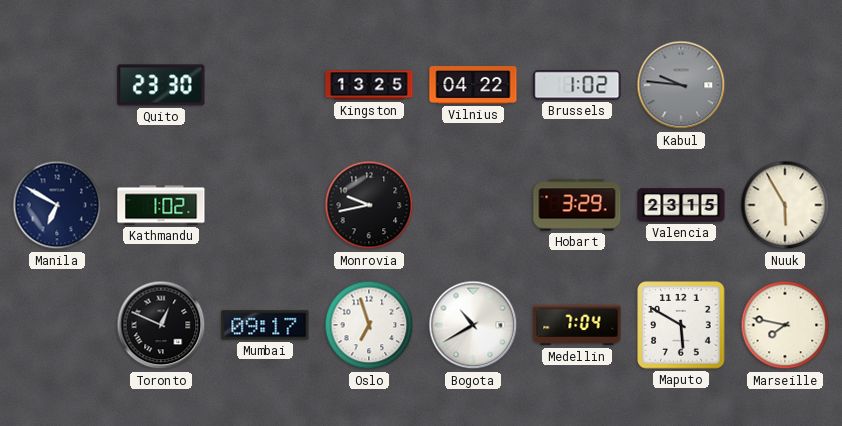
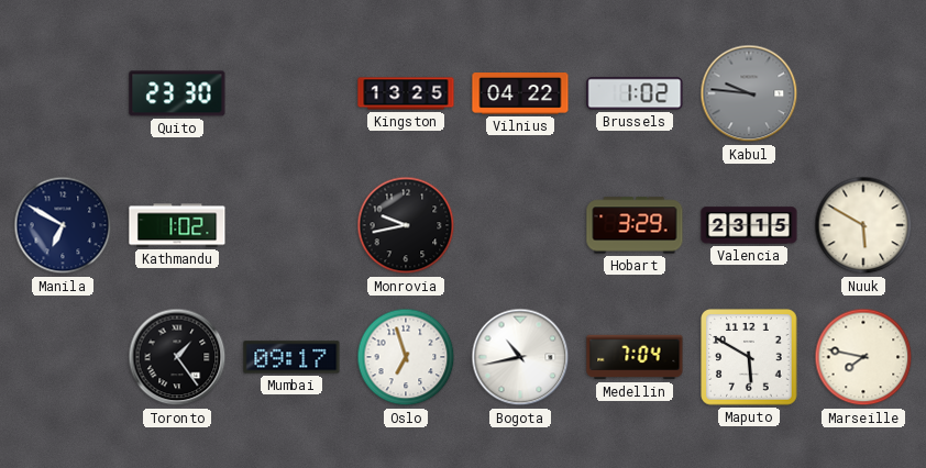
Nuuk: 5:55 -> 5:50
Toronto: 12:49 -> 1:24
Bogota: 10:40 -> 10:43
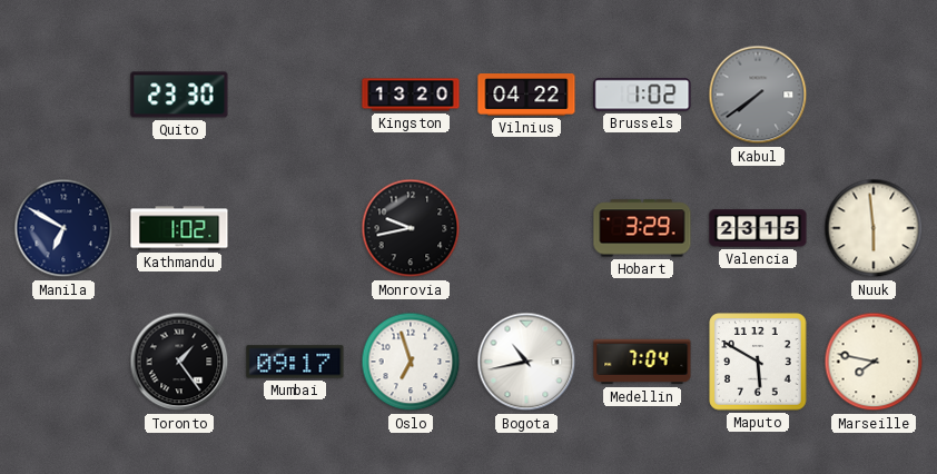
Kingston: 13:25 -> 13:20
Kabul: 9:46 -> 7:39
Nuuk: 5:50 -> 5:59
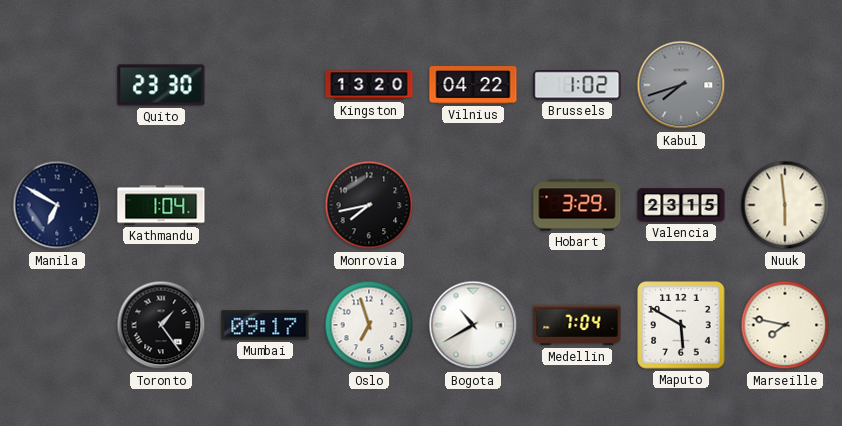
Kabul: 7:39 -> 7:42
Kathmandu: 1:02 -> 1:04
Monrovia: 9:43 -> 7:43
Bogota: 10:43 -> 10:40
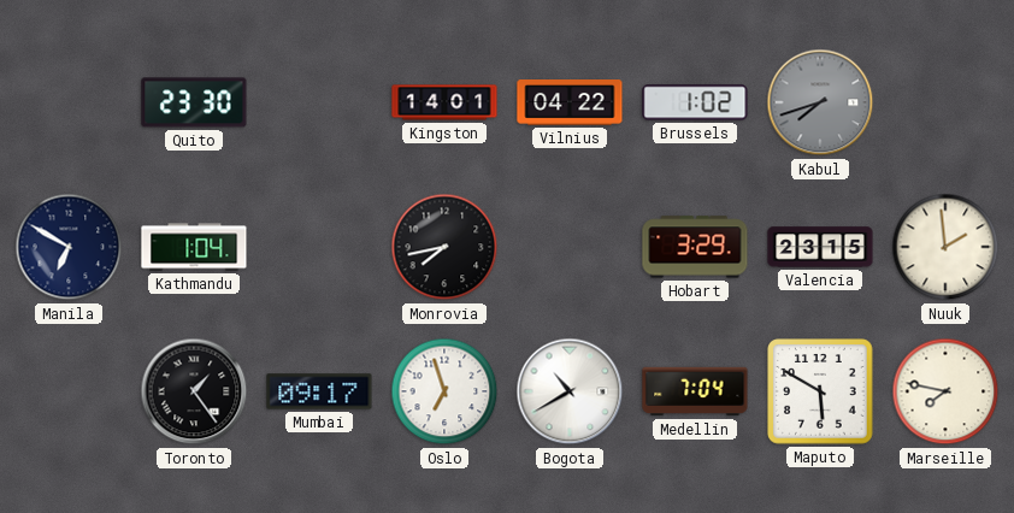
Kingston: 13:20 -> 14:01
Nuuk: 5:59 -> 1:59
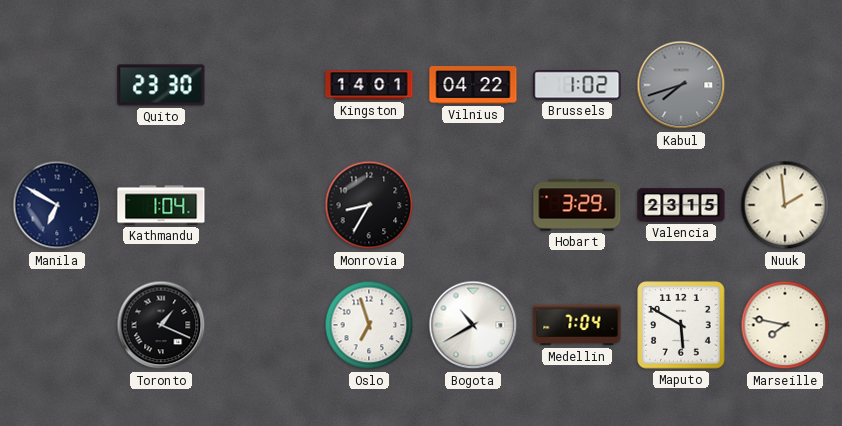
Monrovia: 7:43 -> 8:35
Toronto: 1:24 -> 1:19
Mumbai: 09:17 -> none
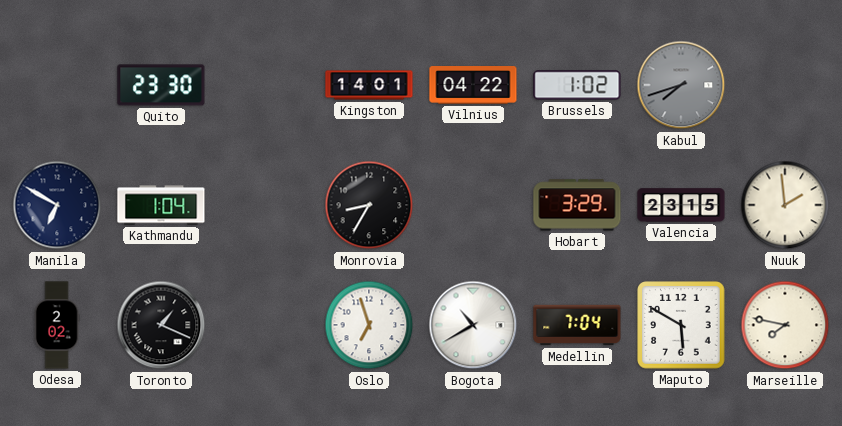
Odesa: none -> 2:02
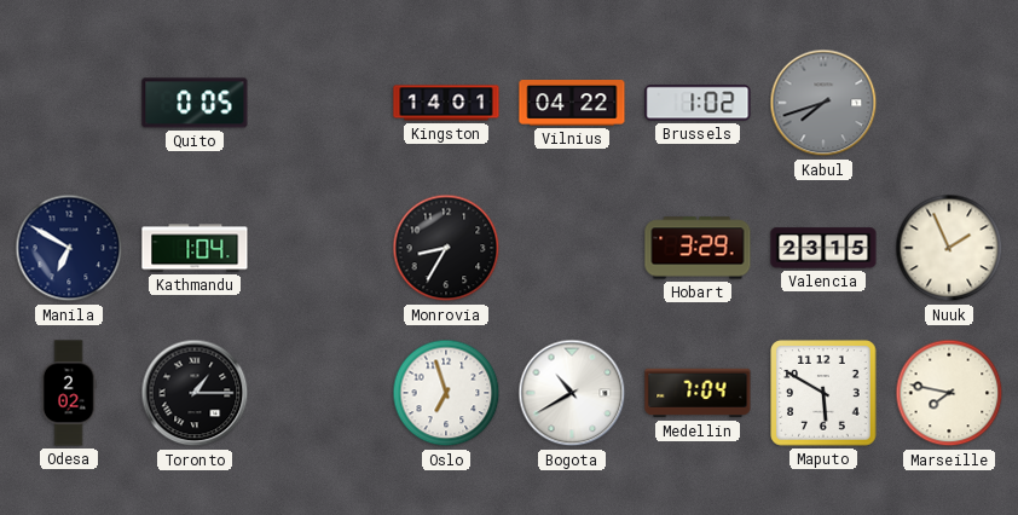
Quito: 23:30 -> 0:05
Nuuk: 1:59 -> 1:56
Toronto: 1:19 -> 1:15
